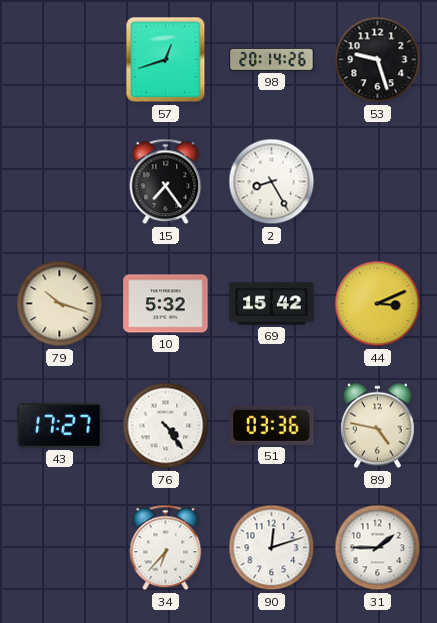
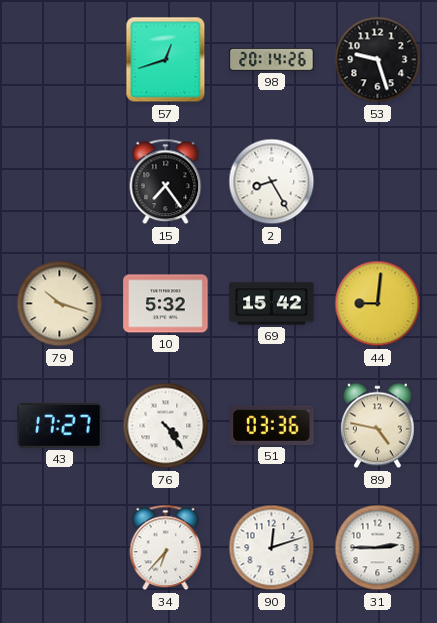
44: 3:11 -> 9:01
31: 1:45 -> 2:45
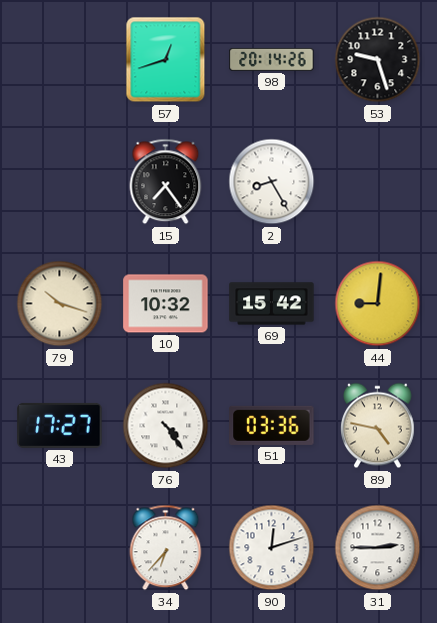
10: 5:32 -> 10:32
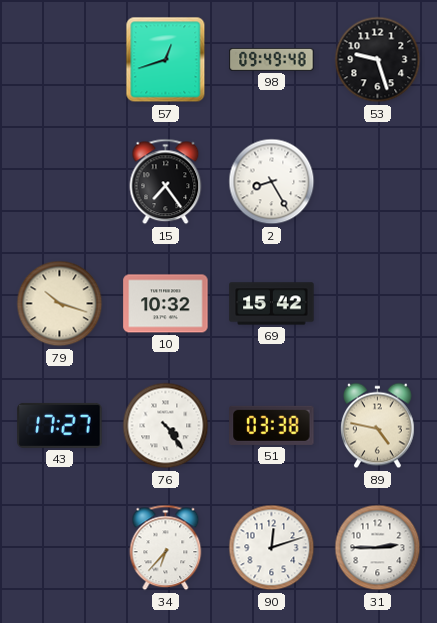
98: 20:14 -> 09:49
44: 9:01 -> none
51: 03:36 -> 03:38
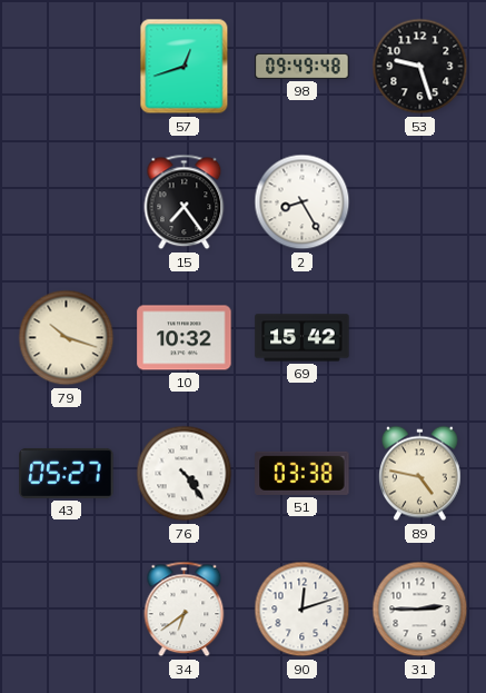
43: 17:27 -> 05:27
34: 6:37 -> 6:39
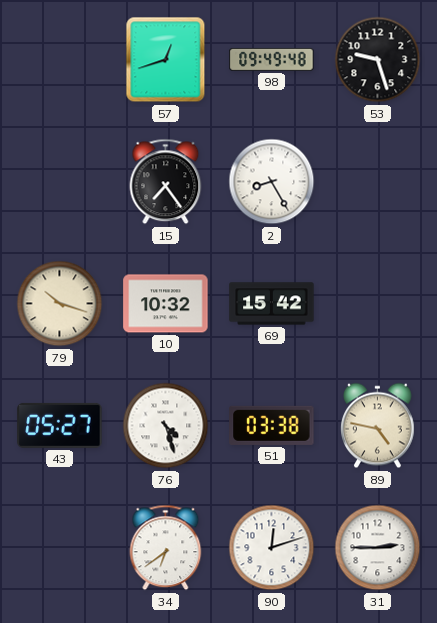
76: 4:24 -> 4:27
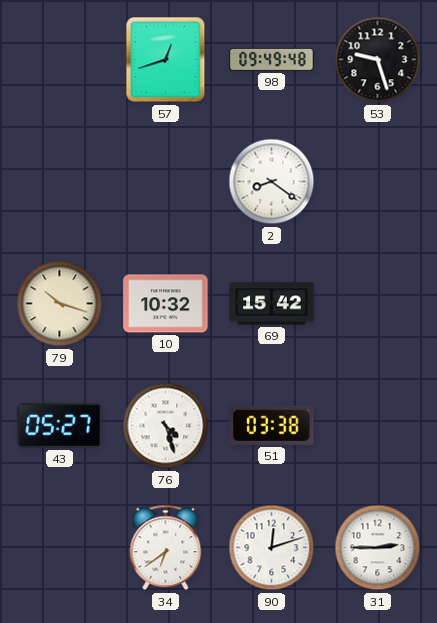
15: 7:24 -> none
2: 8:25 -> 8:21
89: 4:47 -> none
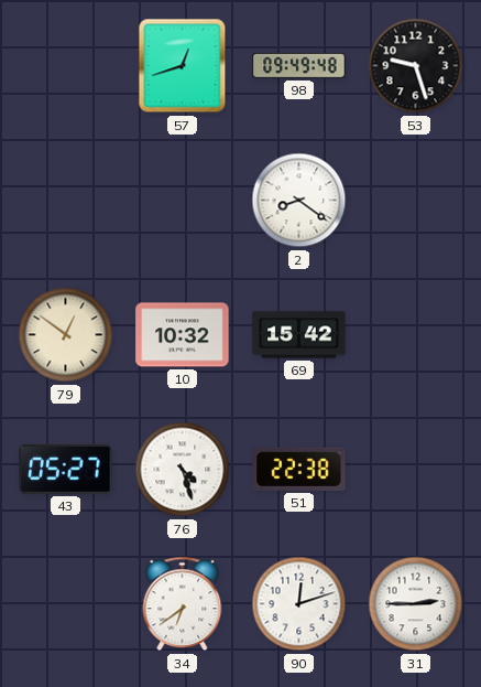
79: 10:18 -> 12:51
51: 03:38 -> 22:38
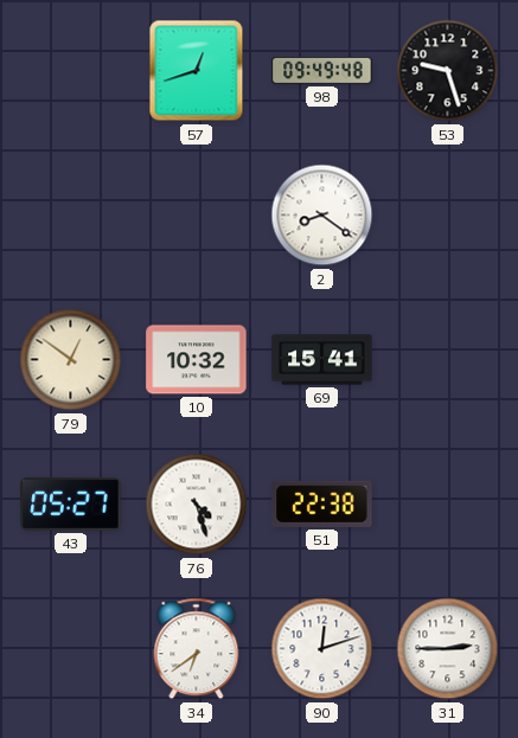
69: 15:42 -> 15:41
